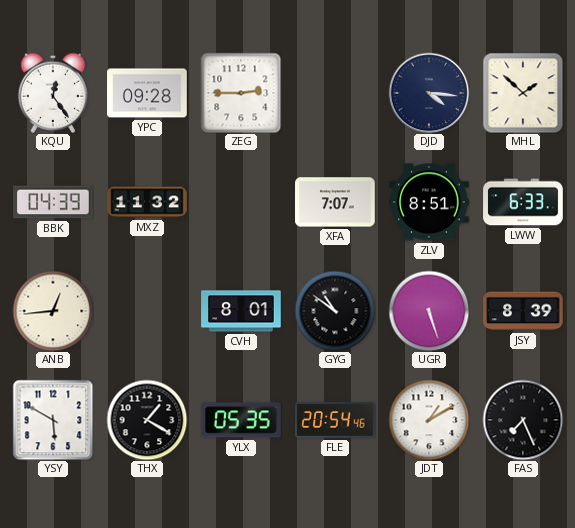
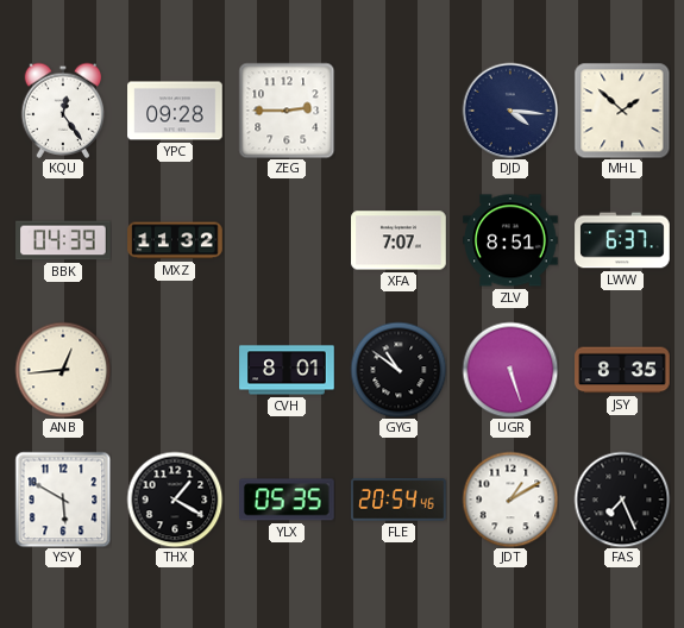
LWW: 6:33 -> 6:37
JSY: 8:39 -> 8:35
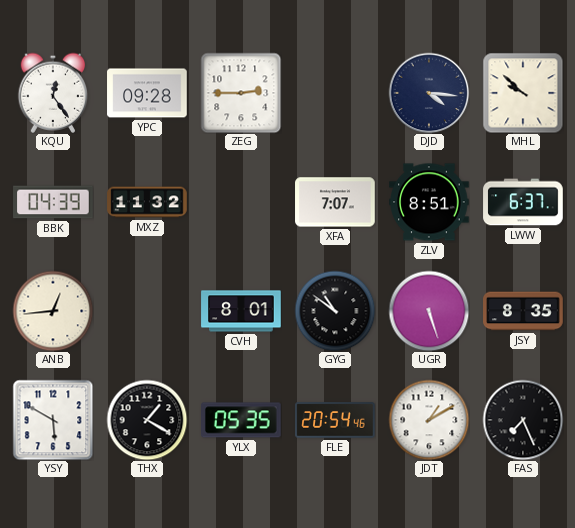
MHL: 1:52 -> 9:52
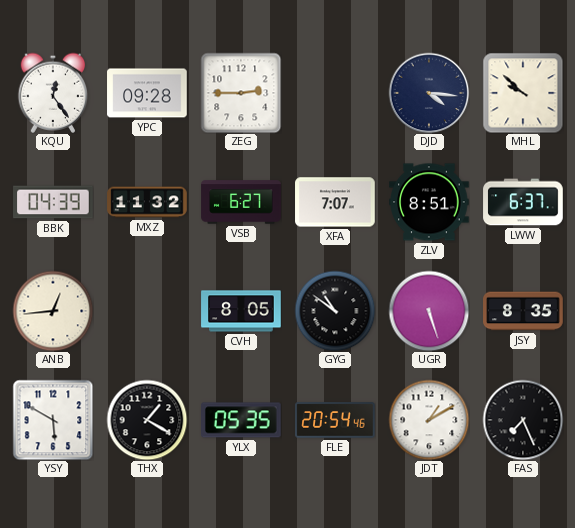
VSB: none -> 6:27
CVH: 8:01 -> 8:05
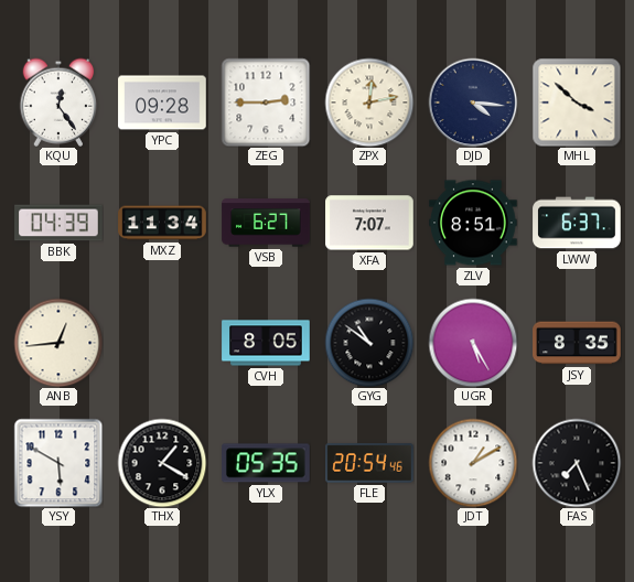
ZPX: none -> 12:13
MHL: 9:52 -> 3:52
MXZ: 11:32 -> 11:34
UGR: 5:27 -> 5:25
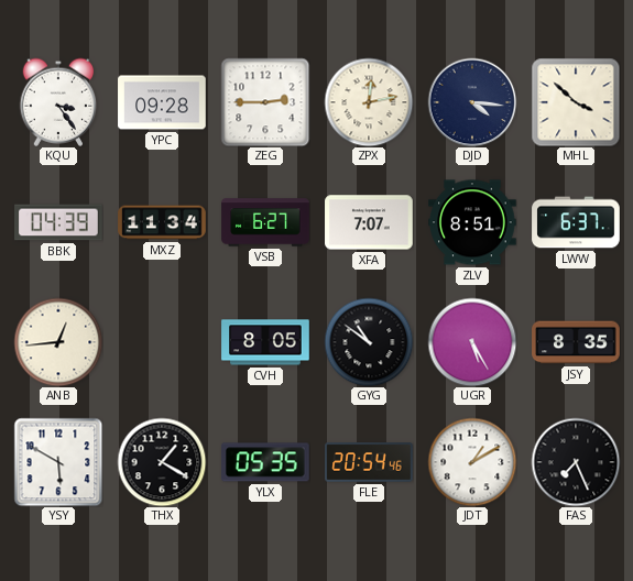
KQU: 12:24 -> 3:24
